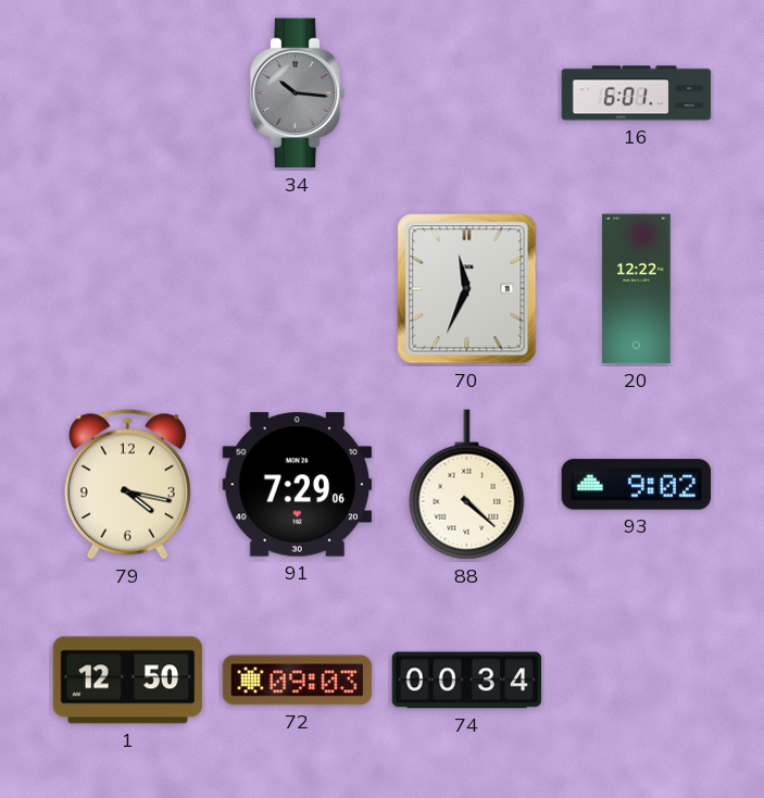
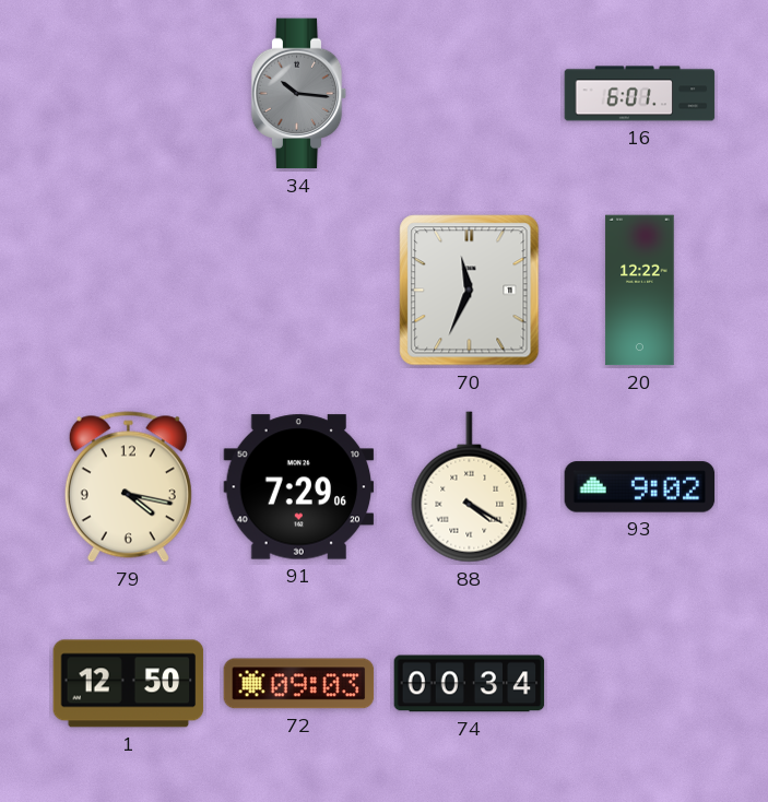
88: 4:22 -> 4:20
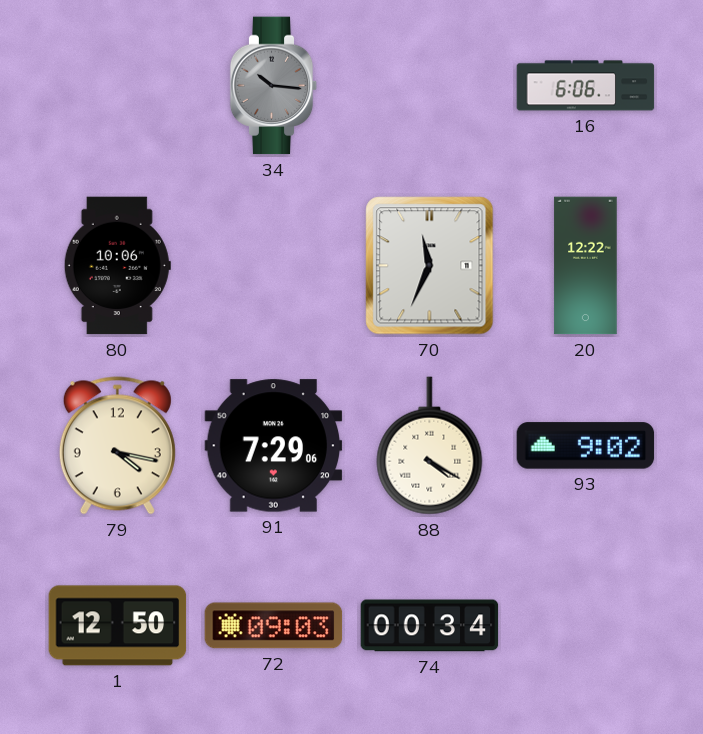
16: 6:01 -> 6:06
80: none -> 10:06
